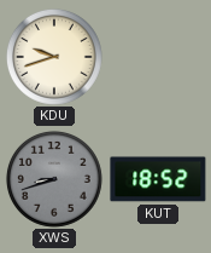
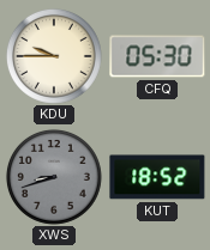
KDU: 9:42 -> 9:45
CFQ: none -> 05:30
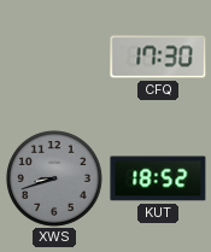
KDU: 9:45 -> none
CFQ: 05:30 -> 17:30
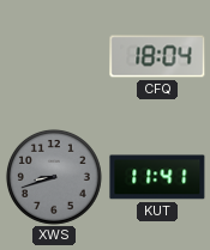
CFQ: 17:30 -> 18:04
KUT: 18:52 -> 11:41
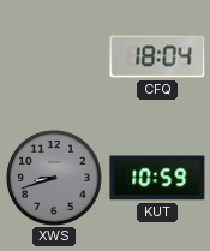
KUT: 11:41 -> 10:59
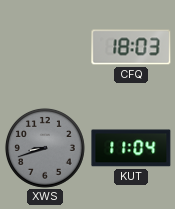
CFQ: 18:04 -> 18:03
KUT: 10:59 -> 11:04
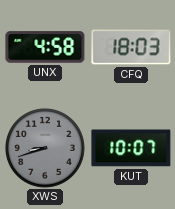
UNX: none -> 4:58
KUT: 11:04 -> 10:07
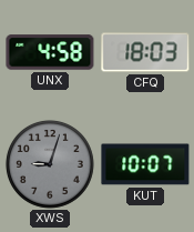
XWS: 8:42 -> 9:03
